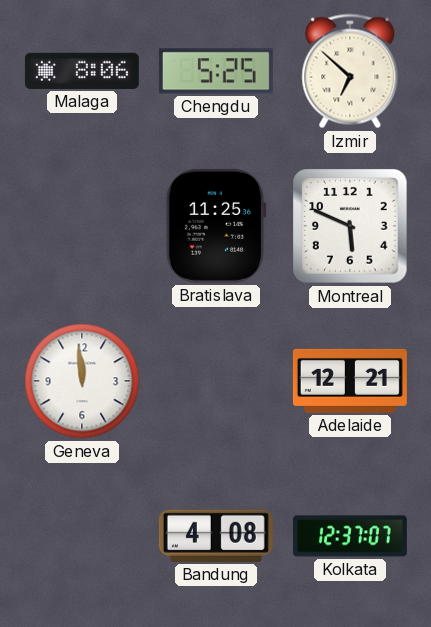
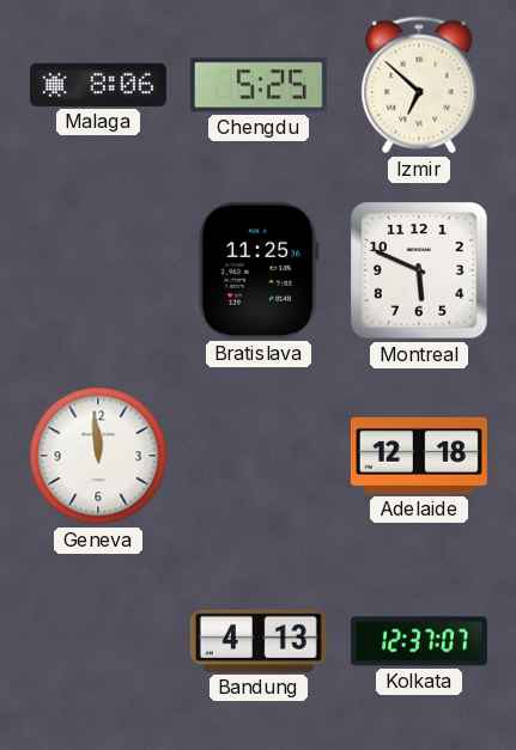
Adelaide: 12:21 -> 12:18
Bandung: 4:08 -> 4:13
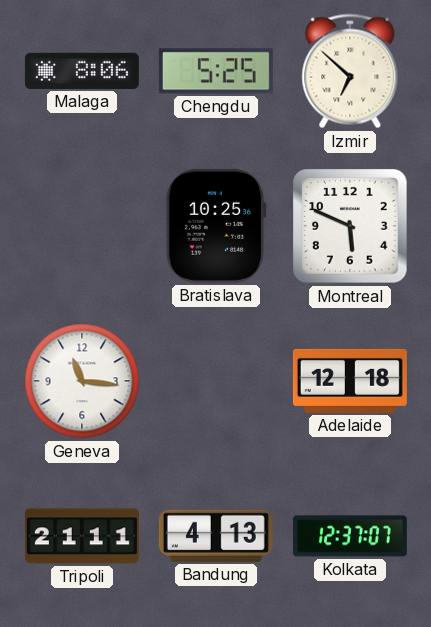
Bratislava: 11:25 -> 10:25
Geneva: 11:59 -> 11:16
Tripoli: none -> 21:11
